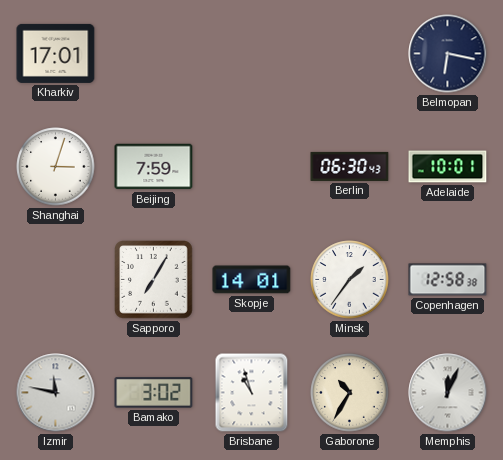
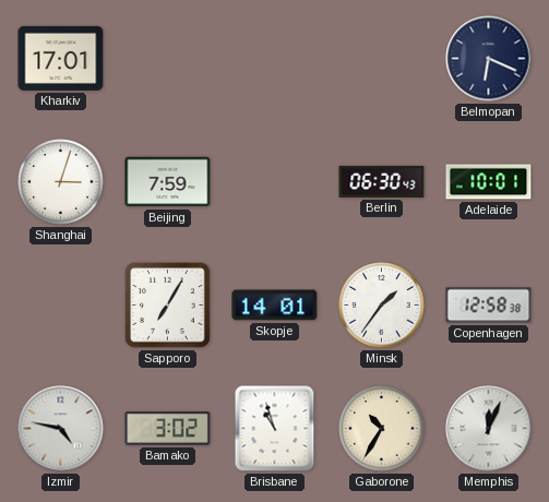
Belmopan: 6:17 -> 6:19
Izmir: 11:47 -> 4:47
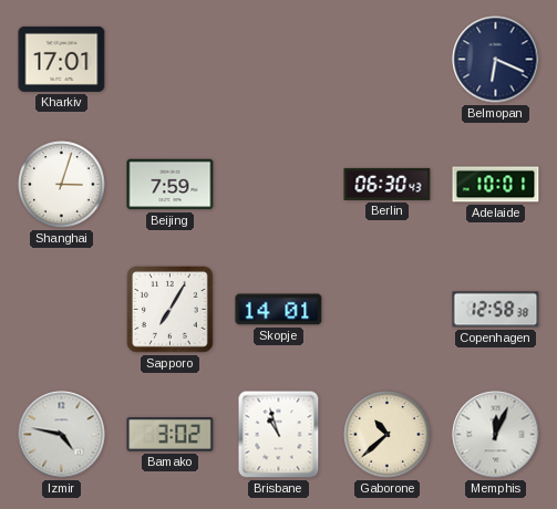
Minsk: 1:36 -> none
Gaborone: 10:35 -> 10:38
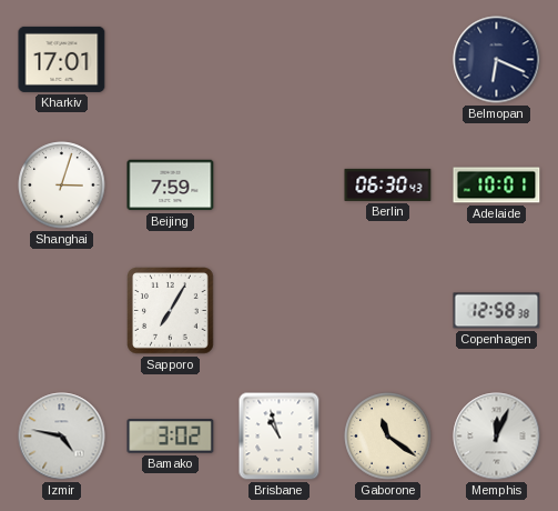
Skopje: 14:01 -> none
Gaborone: 10:38 -> 11:21
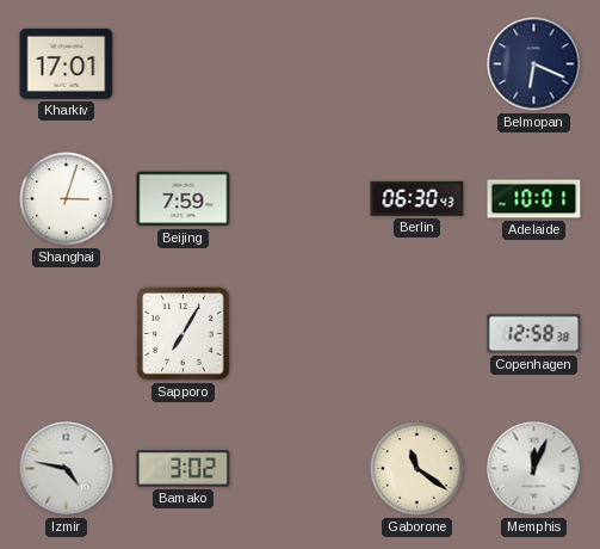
Brisbane: 10:57 -> none
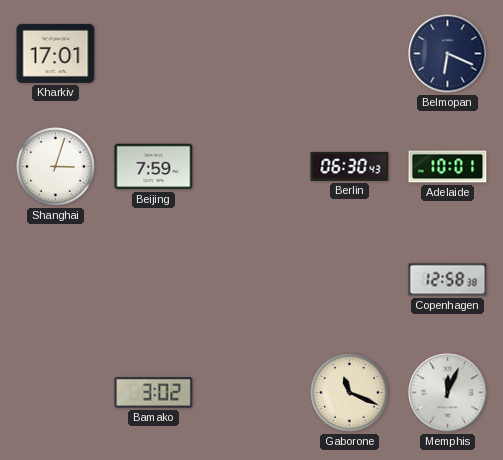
Sapporo: 7:05 -> none
Izmir: 4:47 -> none
Gaborone: 11:21 -> 11:19
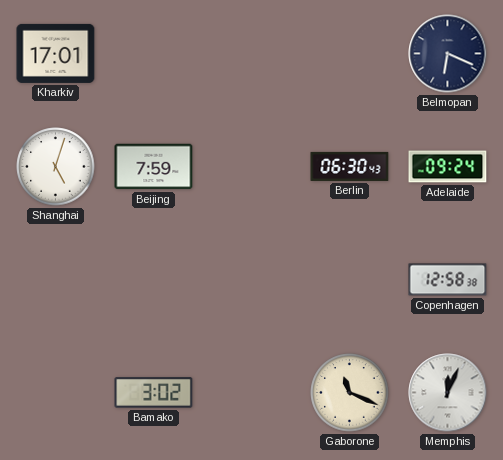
Shanghai: 3:03 -> 5:03
Adelaide: 10:01 -> 09:24
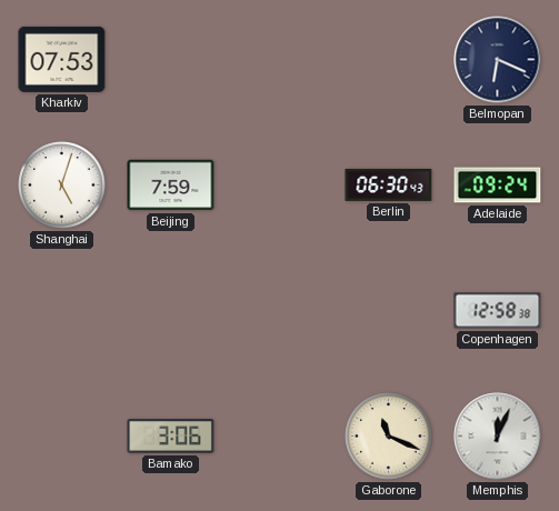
Kharkiv: 17:01 -> 07:53
Bamako: 3:02 -> 3:06
